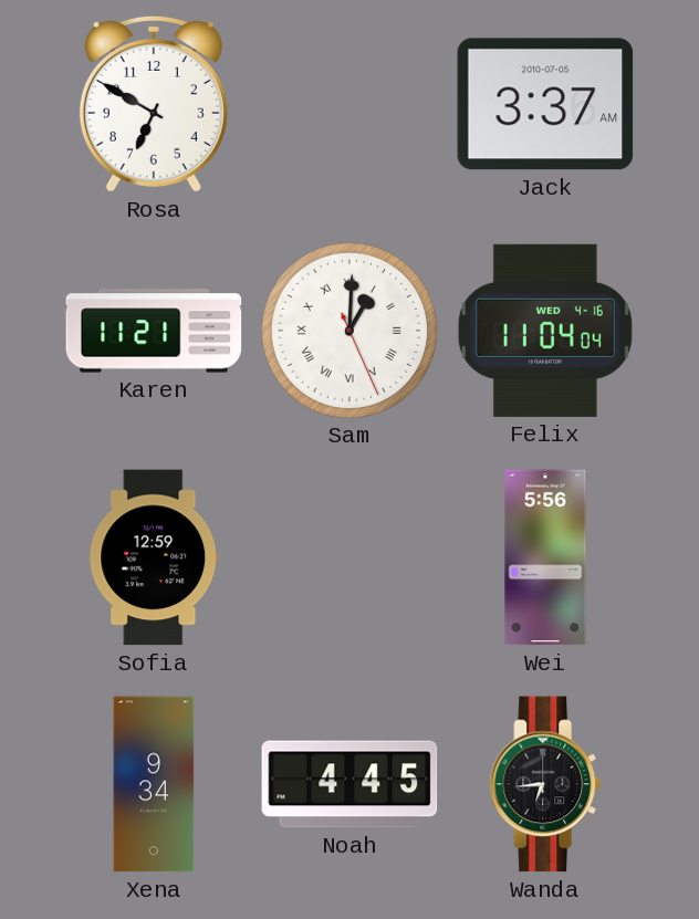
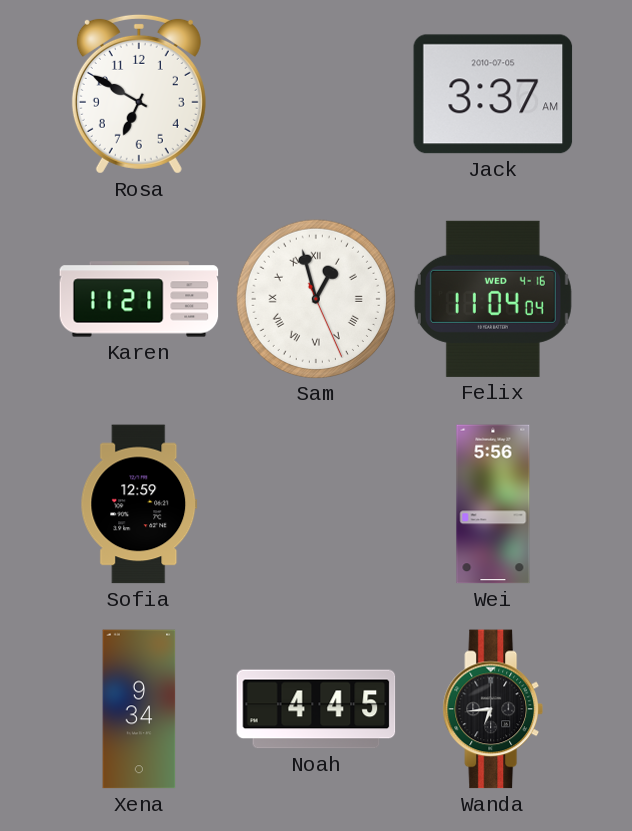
Sam: 1:00 -> 12:57
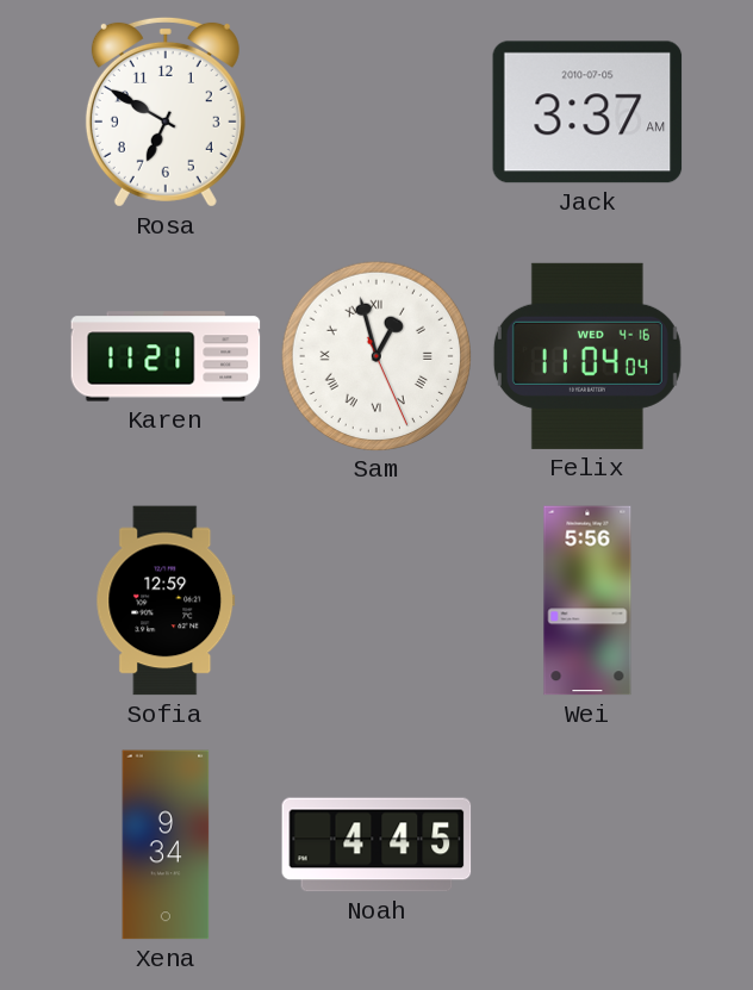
Wanda: 6:44 -> none
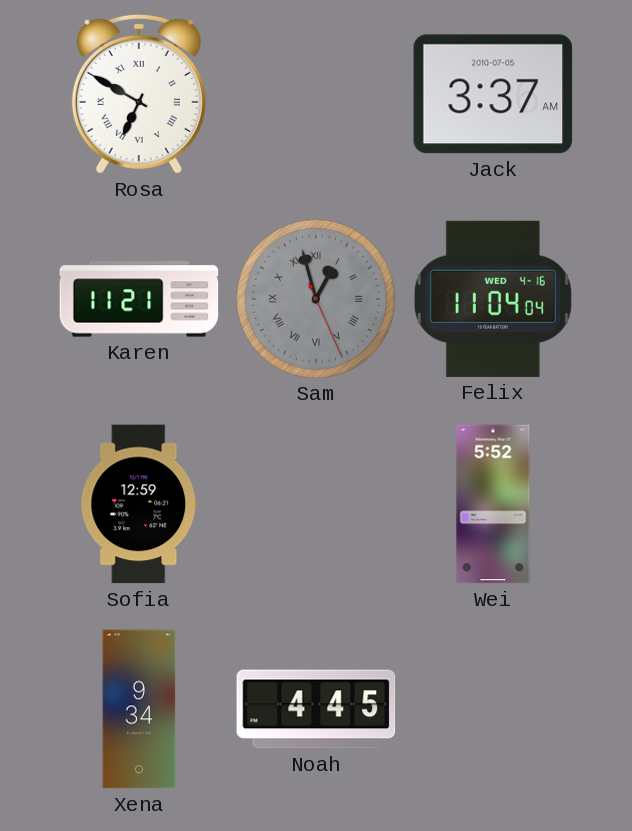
Rosa numerals: Arabic -> Roman
Sam dial: white -> grey
Wei: 5:56 -> 5:52
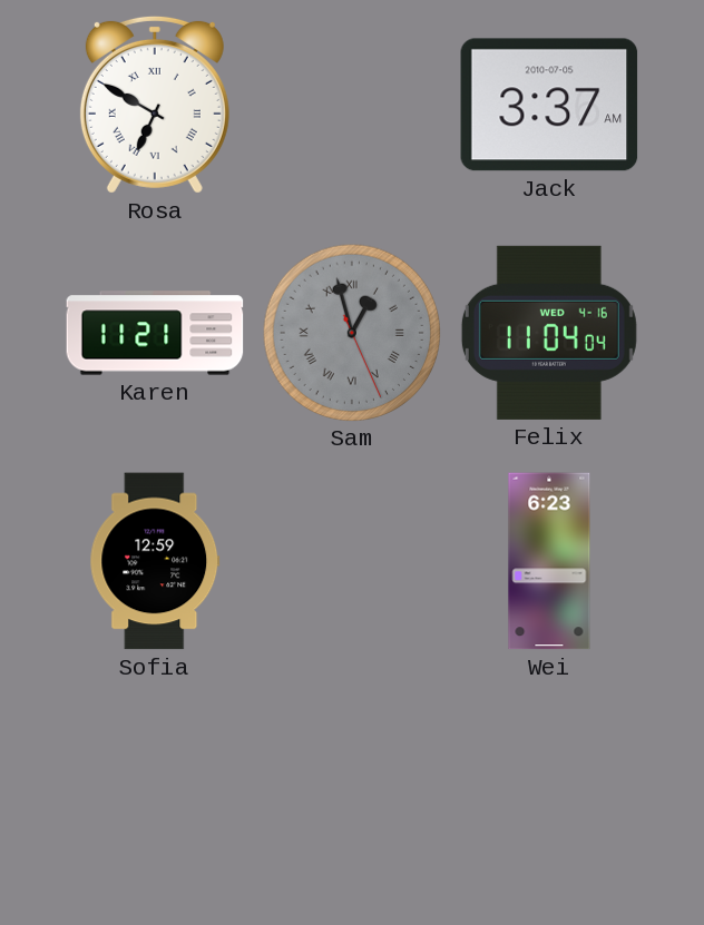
Wei: 5:52 -> 6:23
Xena: 9:34 -> none
Noah: 4:45 -> none
